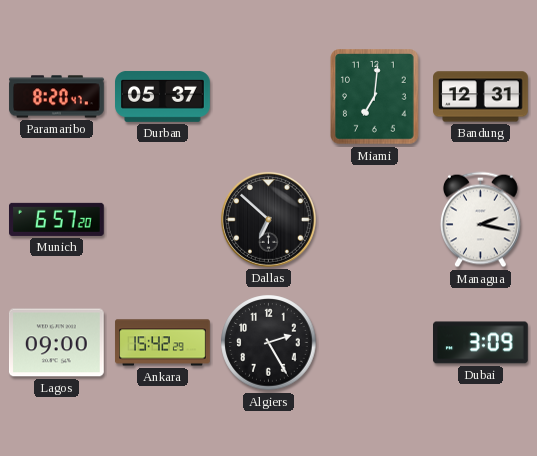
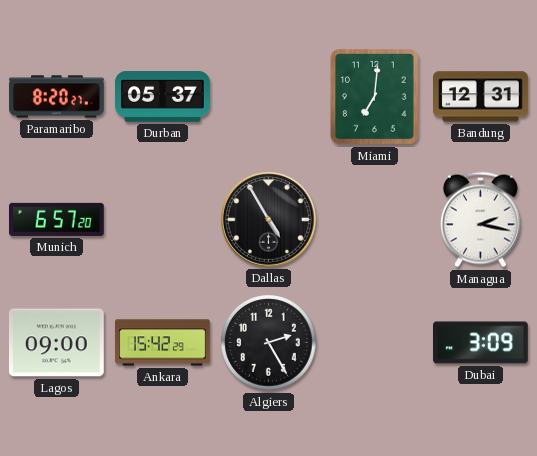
Paramaribo: 8:20:47 -> 8:20:27
Dallas: 6:52 -> 4:55
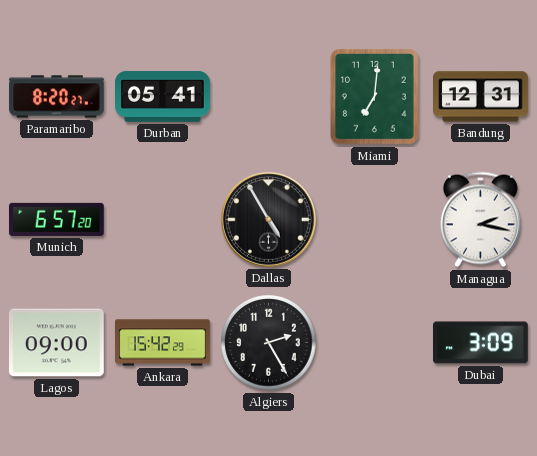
Durban: 05:37 -> 05:41
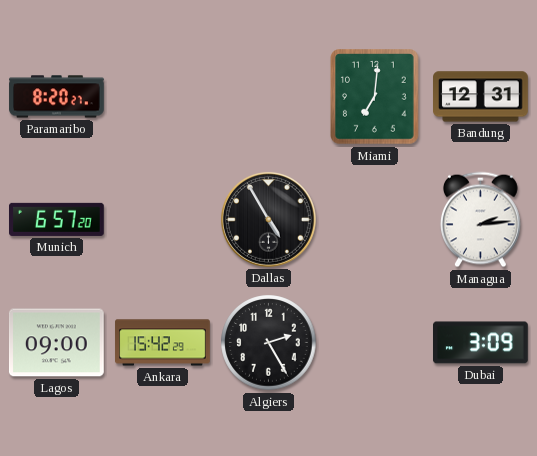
Durban: 05:41 -> none
Managua: 2:17 -> 2:14
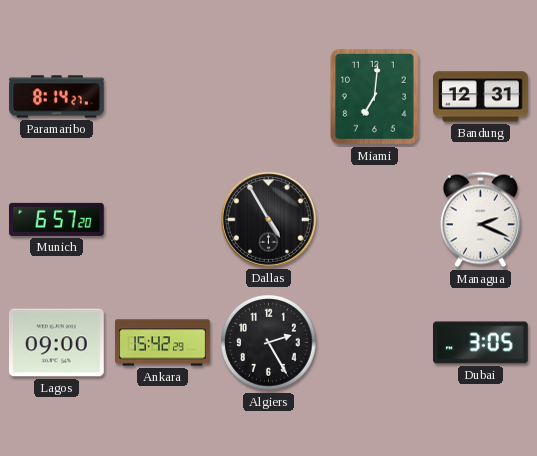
Paramaribo: 8:20 -> 8:14
Managua: 2:14 -> 2:19
Dubai: 3:09 -> 3:05
